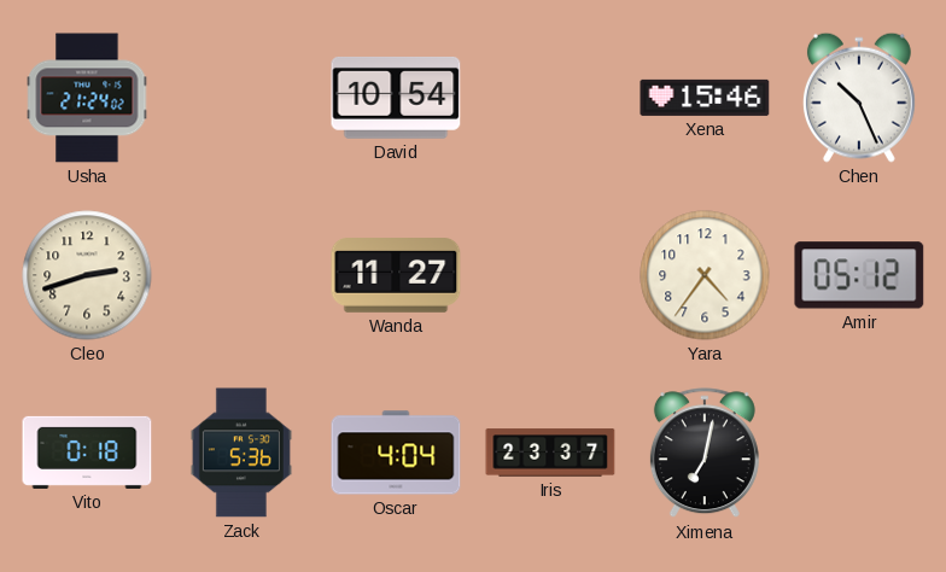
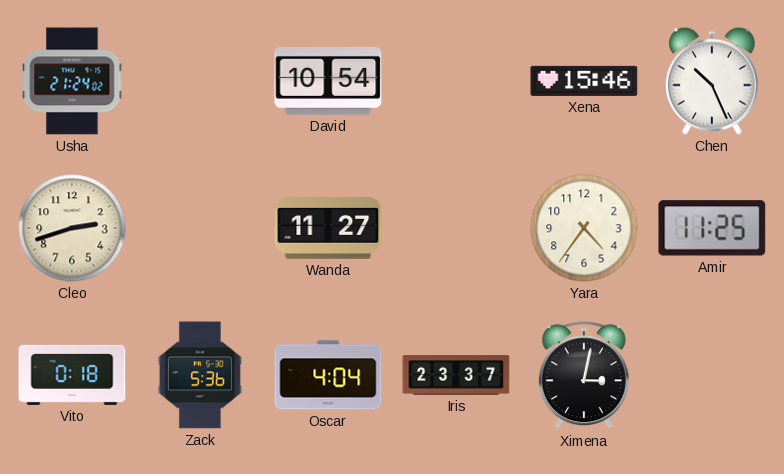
Amir: 05:12 -> 11:25
Ximena: 7:02 -> 3:02
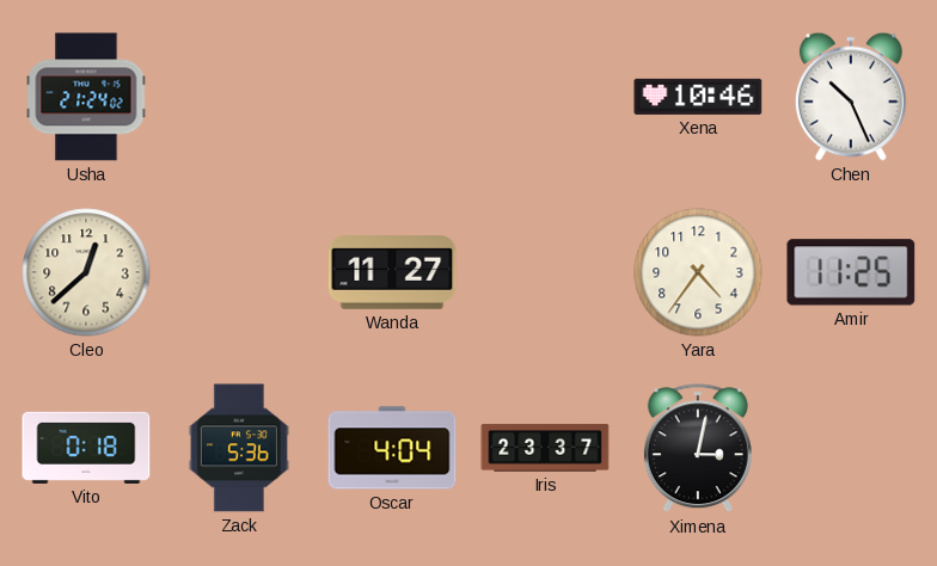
David: 10:54 -> none
Xena: 15:46 -> 10:46
Cleo: 2:42 -> 12:38
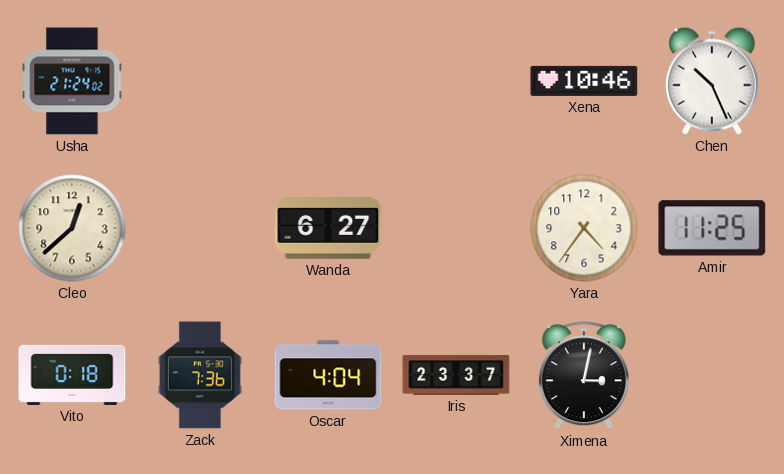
Wanda: 11:27 -> 6:27
Zack: 5:36 -> 7:36
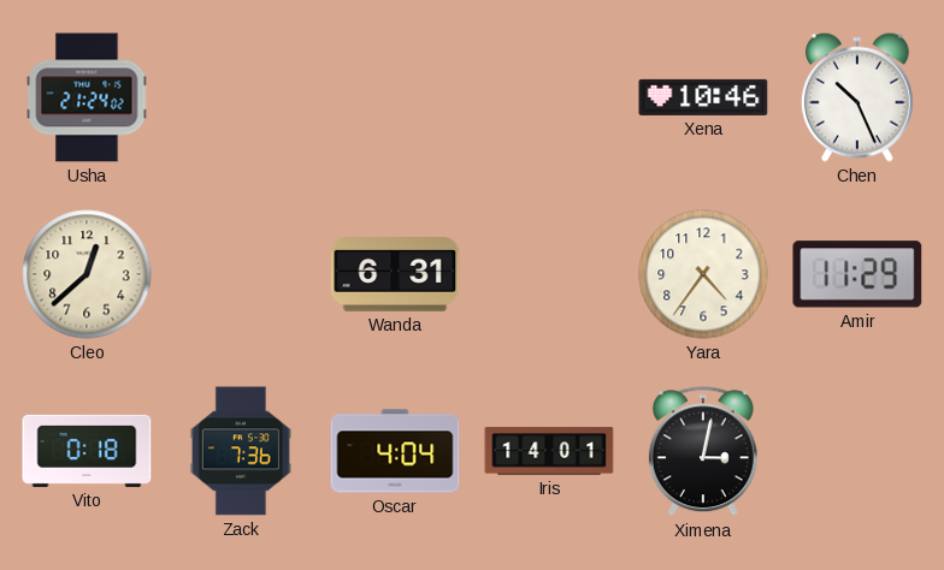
Wanda: 6:27 -> 6:31
Amir: 11:25 -> 11:29
Iris: 23:37 -> 14:01
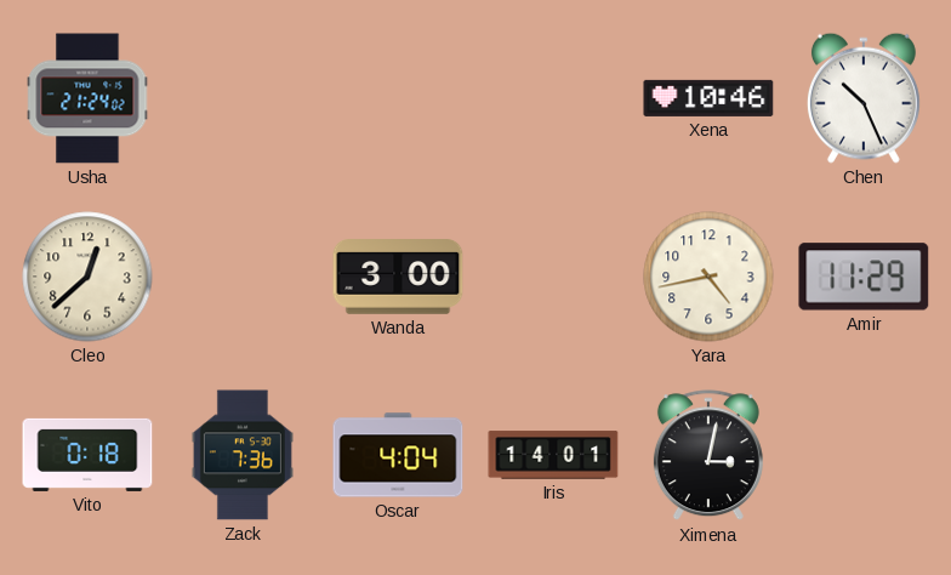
Wanda: 6:31 -> 3:00
Yara: 4:36 -> 4:43
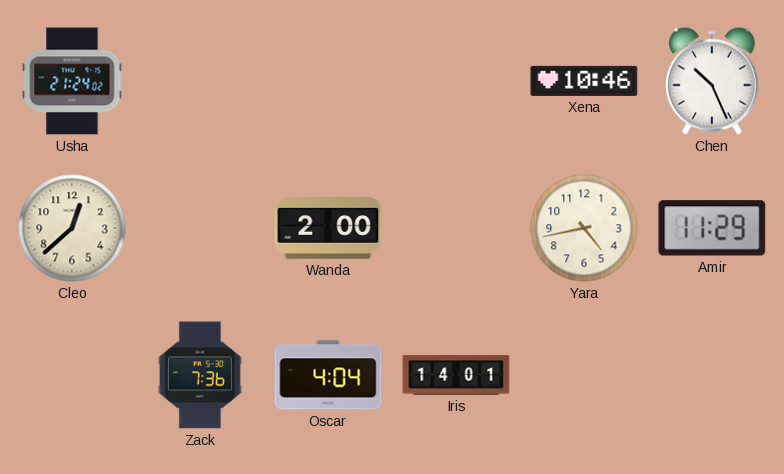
Wanda: 3:00 -> 2:00
Vito: 0:18 -> none
Ximena: 3:02 -> none
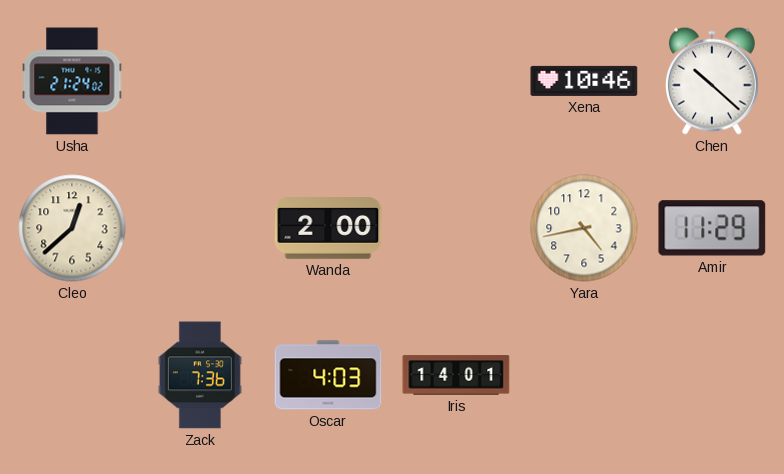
Chen: 10:26 -> 10:22
Oscar: 4:04 -> 4:03
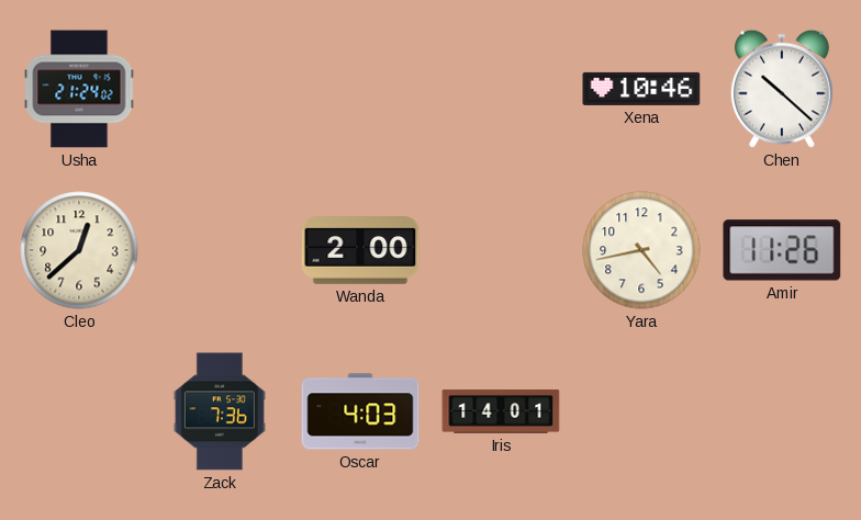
Amir: 11:29 -> 11:26
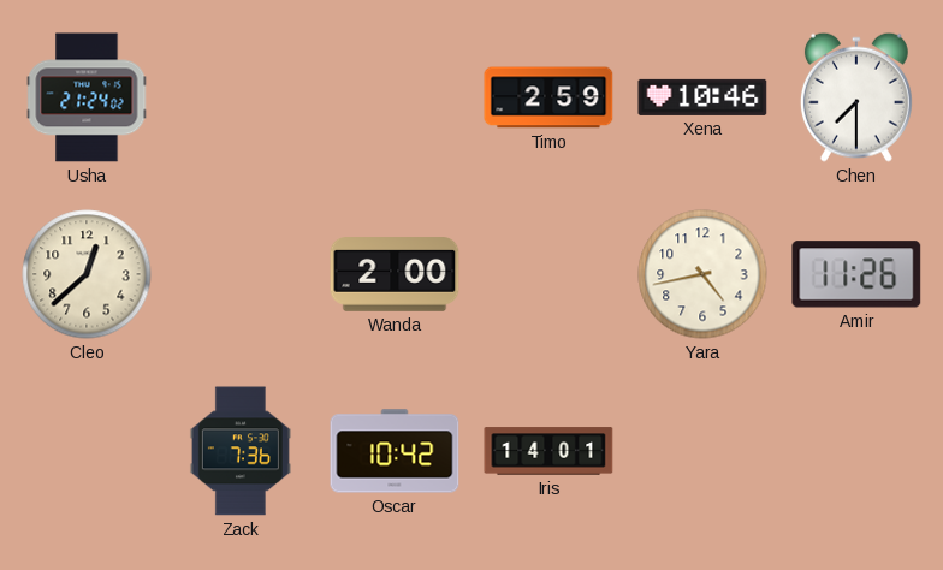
Timo: none -> 2:59
Chen: 10:22 -> 7:30
Oscar: 4:03 -> 10:42
